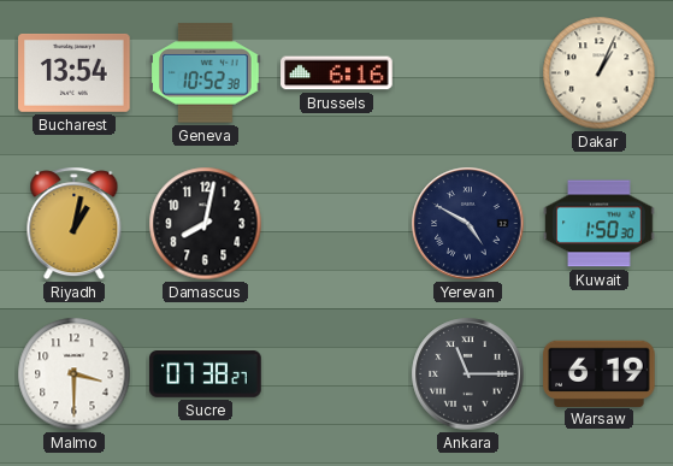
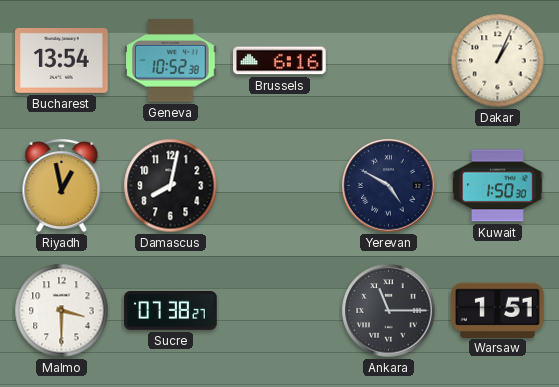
Riyadh: 1:02 -> 12:58
Warsaw: 6:19 -> 1:51
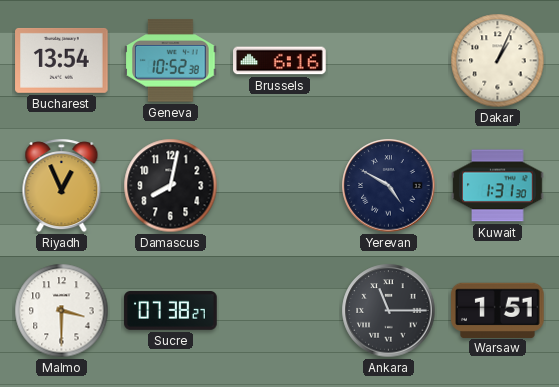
Riyadh: 12:58 -> 12:56
Kuwait: 1:50 -> 1:31
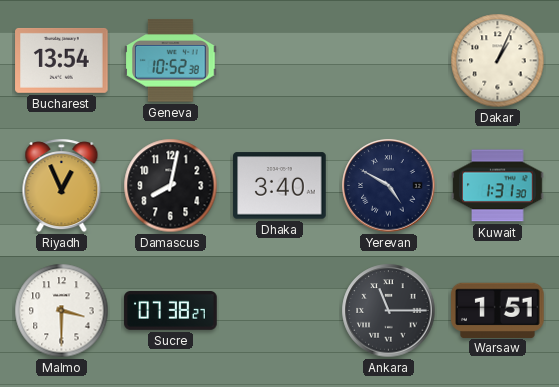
Brussels: 6:16 -> none
Dhaka: none -> 3:40
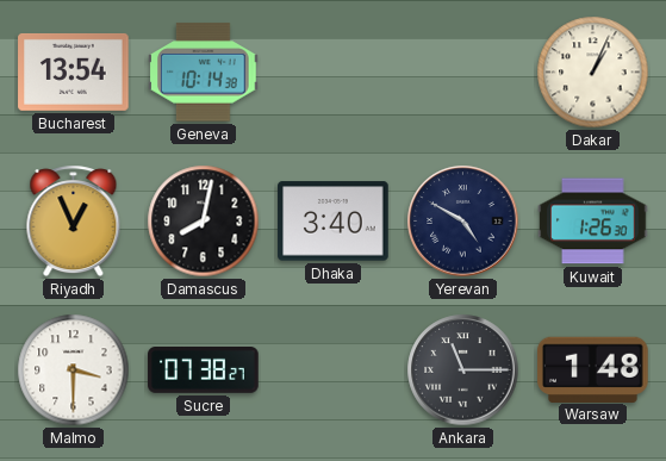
Geneva: 10:52 -> 10:14
Kuwait: 1:31 -> 1:26
Warsaw: 1:51 -> 1:48
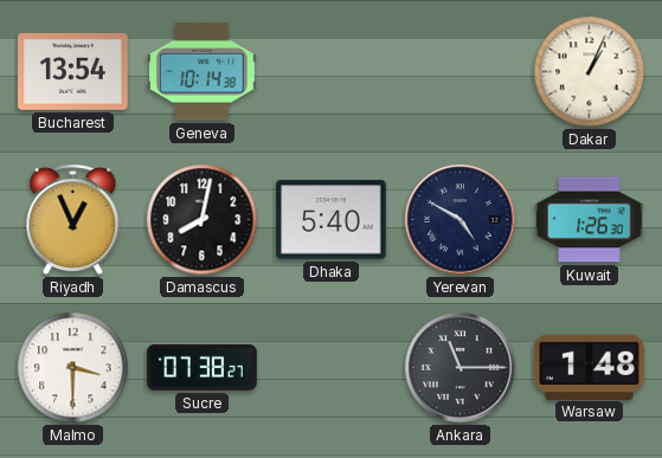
Dhaka: 3:40 -> 5:40
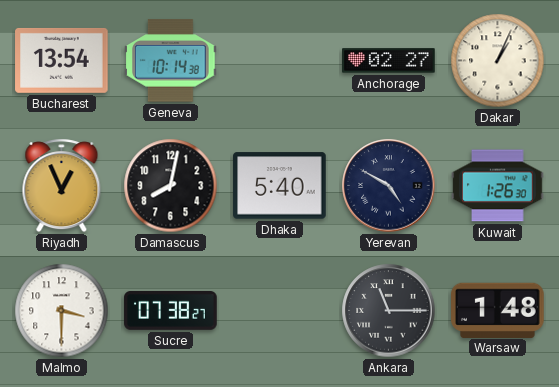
Anchorage: none -> 02:27
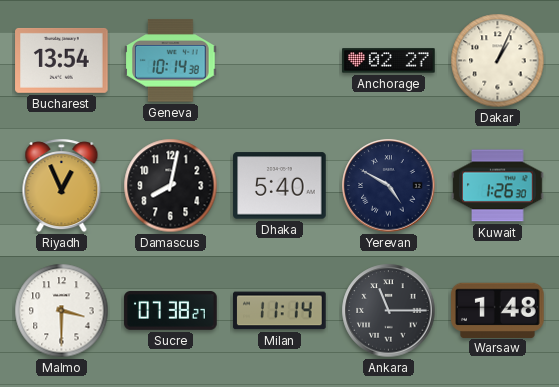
Milan: none -> 11:14
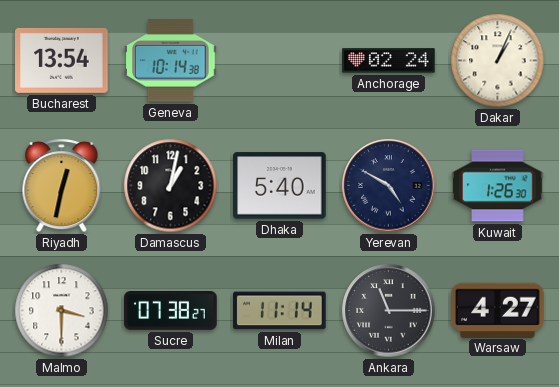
Anchorage: 02:27 -> 02:24
Riyadh: 12:56 -> 12:32
Damascus: 8:02 -> 1:02
Warsaw: 1:48 -> 4:27
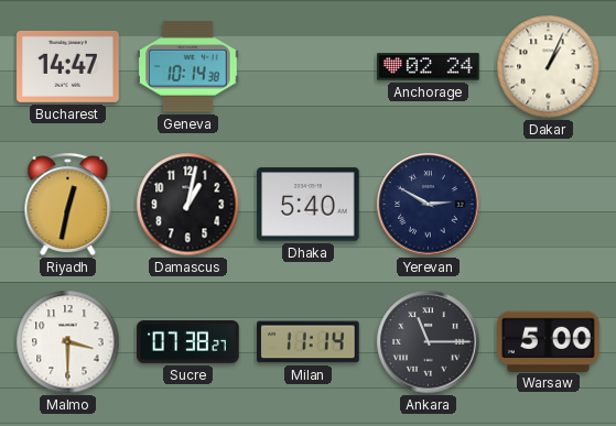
Bucharest: 13:54 -> 14:47
Yerevan: 4:50 -> 2:50
Kuwait: 1:26 -> none
Warsaw: 4:27 -> 5:00
